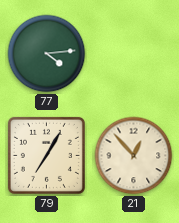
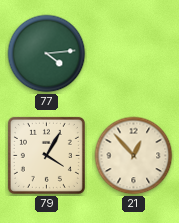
79: 7:05 -> 4:05
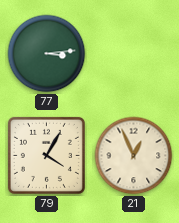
77: 4:14 -> 3:14
21: 12:53 -> 12:56
